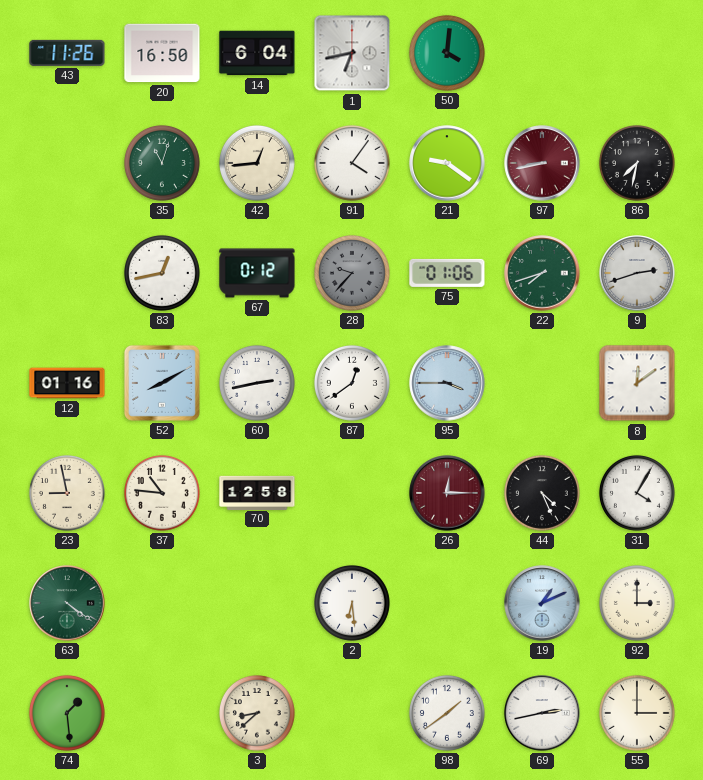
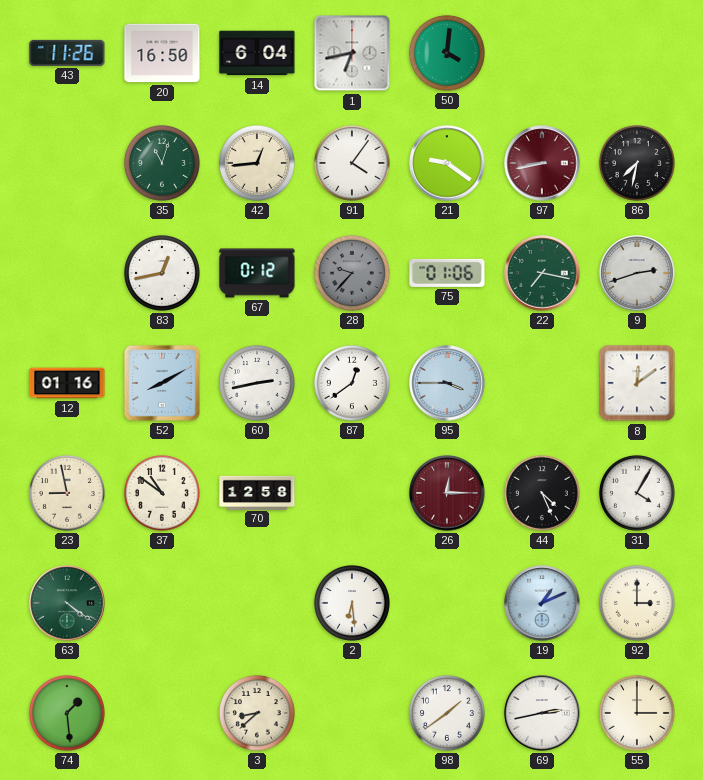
22: 7:42 -> 7:17
37: 10:46 -> 10:51
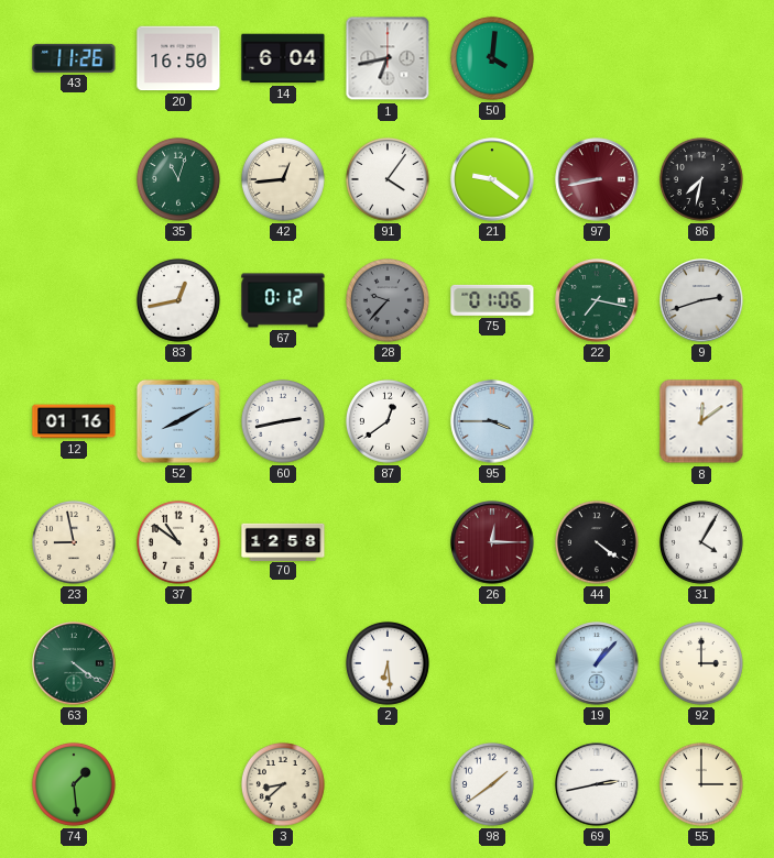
44: 4:26 -> 4:21
19: 1:11 -> 1:07
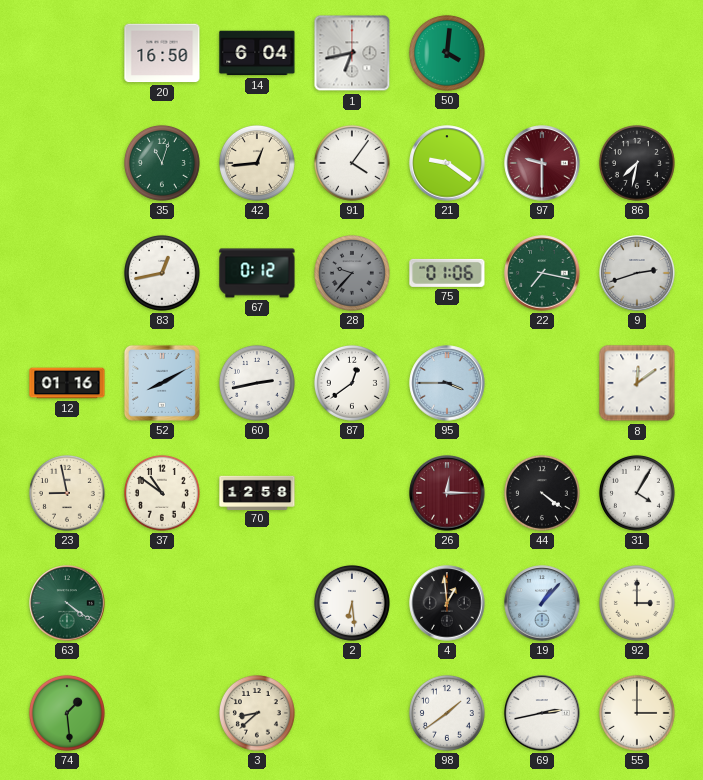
43: 11:26 -> none
97: 8:43 -> 9:30
4: none -> 12:59
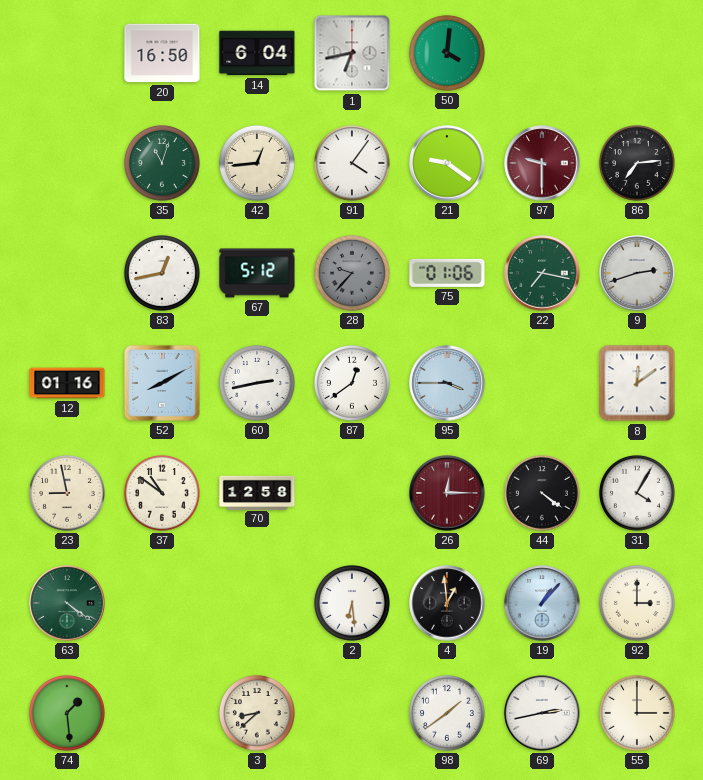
86: 7:32 -> 7:14
67: 0:12 -> 5:12
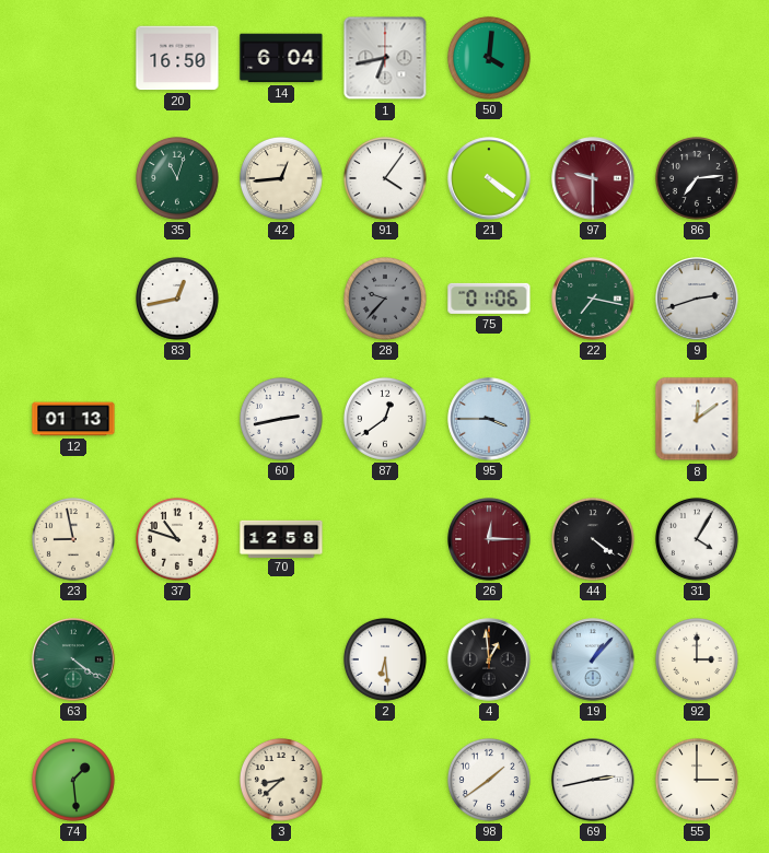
21: 9:21 -> 4:21
67: 5:12 -> none
12: 01:16 -> 01:13
52: 8:10 -> none
37: 10:51 -> 10:48
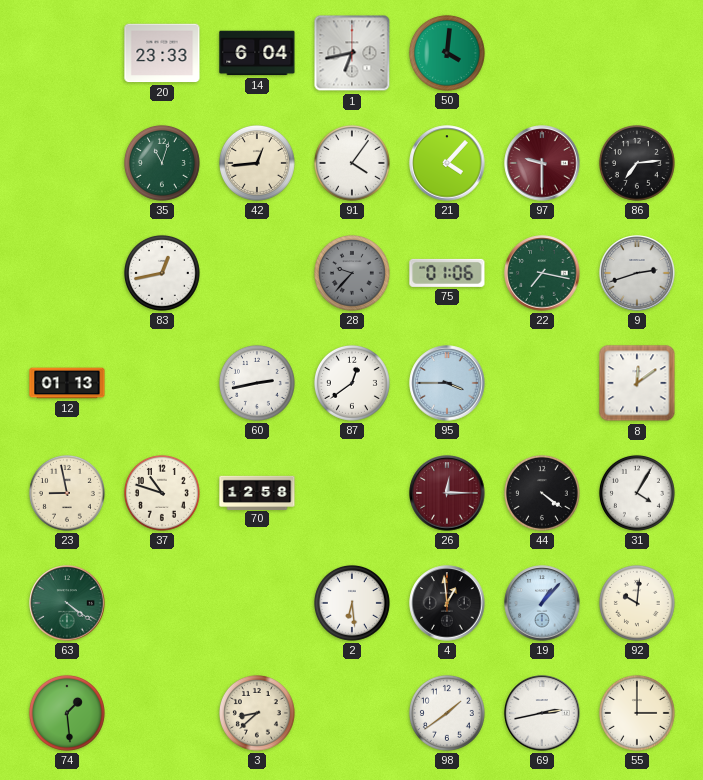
20: 16:50 -> 23:33
21: 4:21 -> 4:07
92: 3:00 -> 10:01
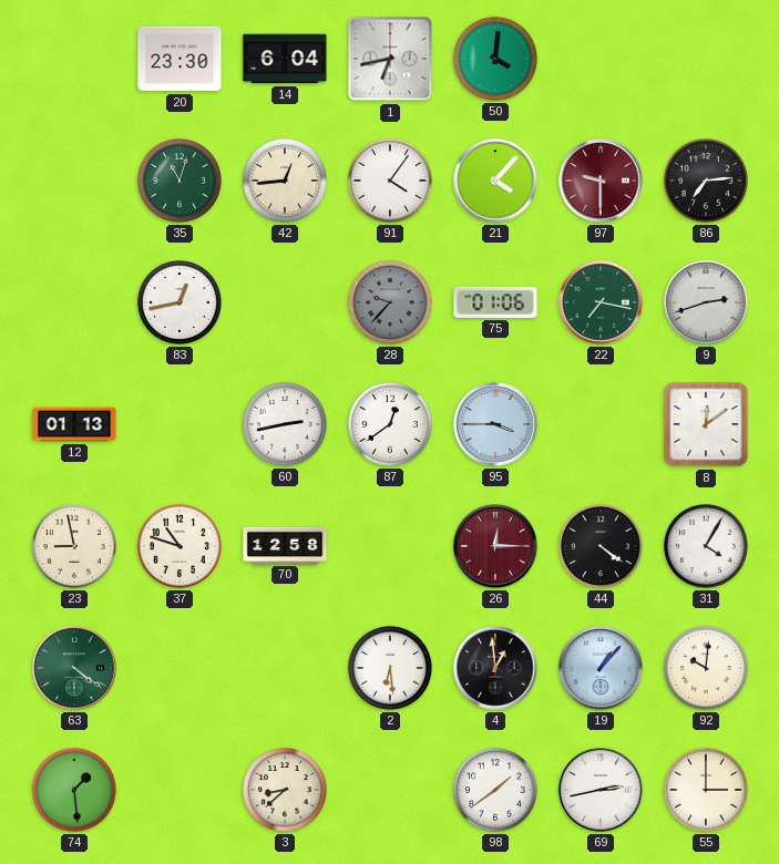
20: 23:33 -> 23:30
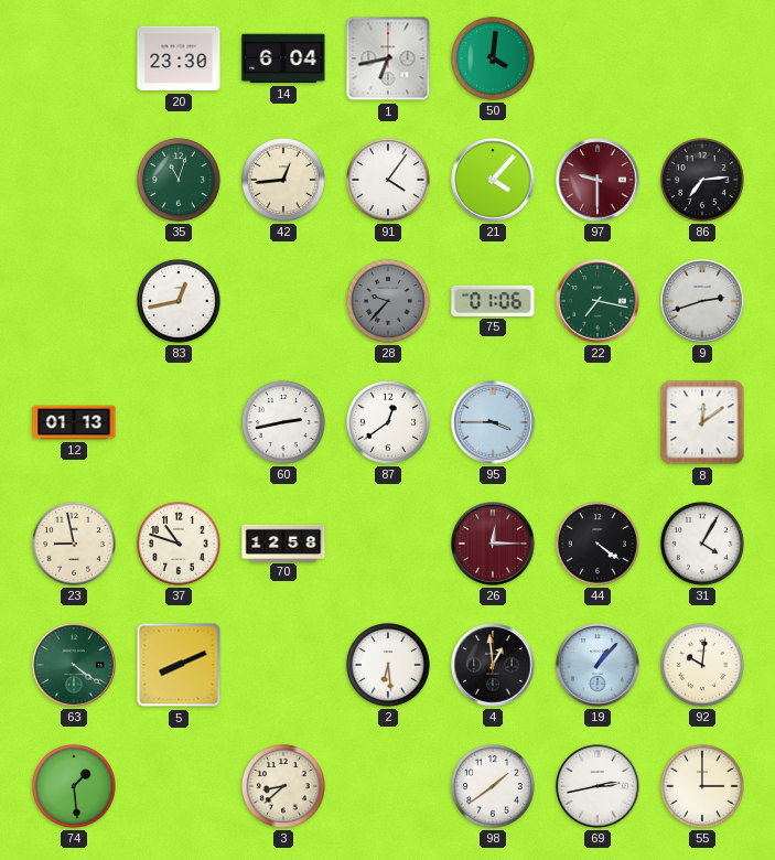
5: none -> 8:11
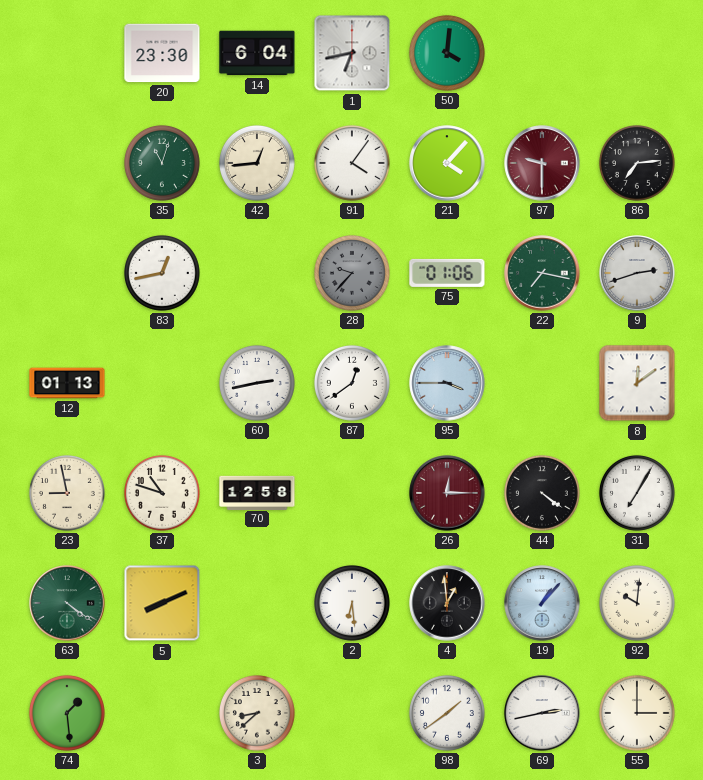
31: 4:05 -> 7:05
